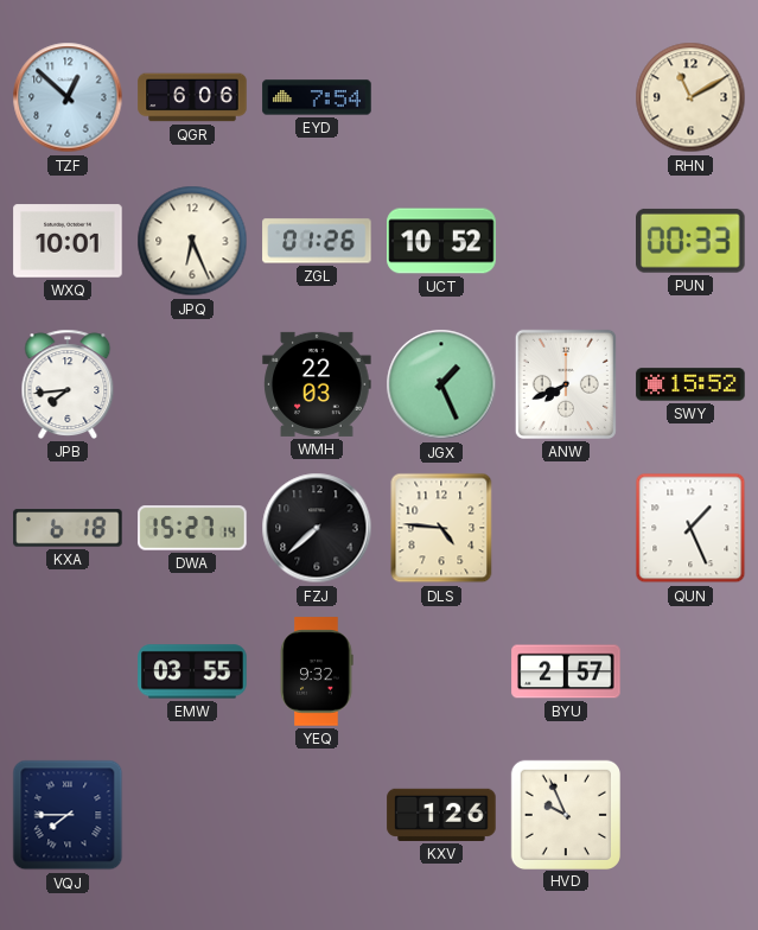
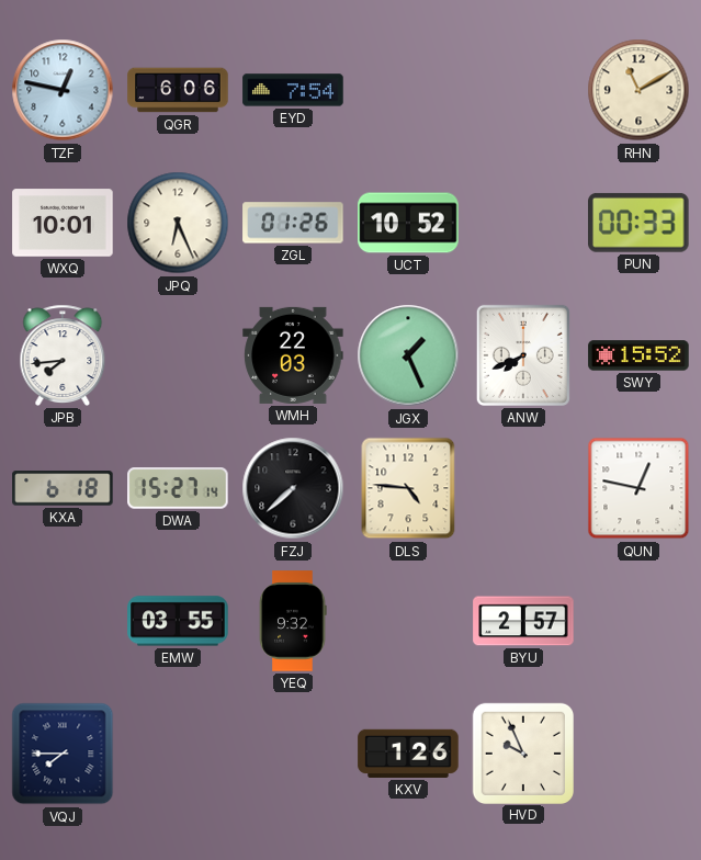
TZF: 12:52 -> 12:47
QUN: 1:26 -> 12:47
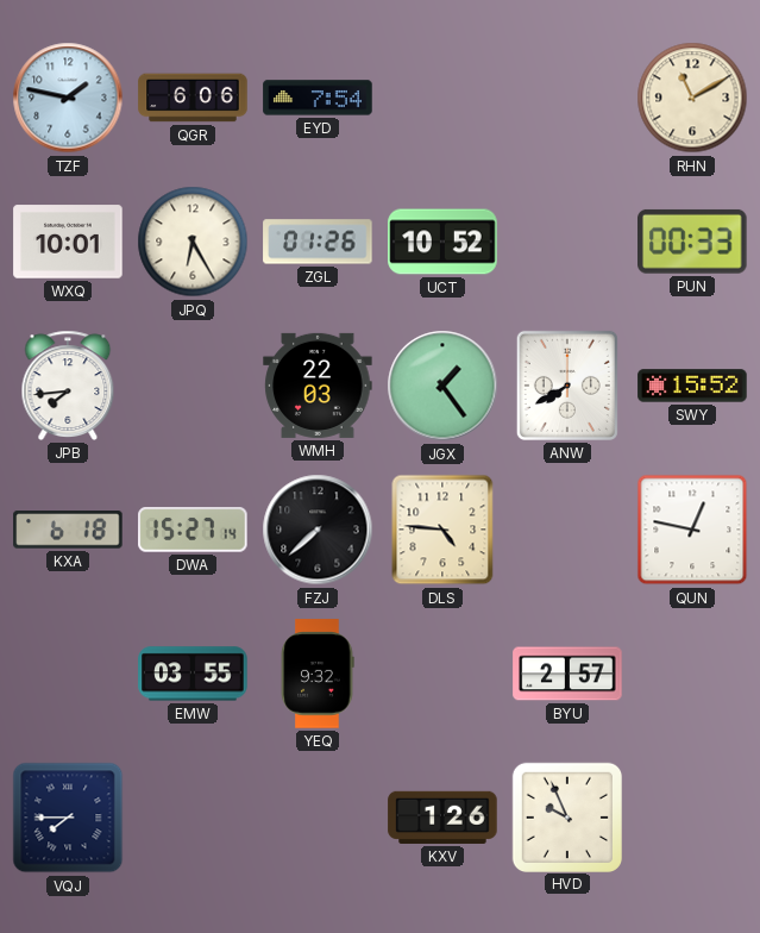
TZF: 12:47 -> 1:47
JPQ: 6:26 -> 6:25
JGX: 1:26 -> 1:24
ANW: 7:41 -> 7:40
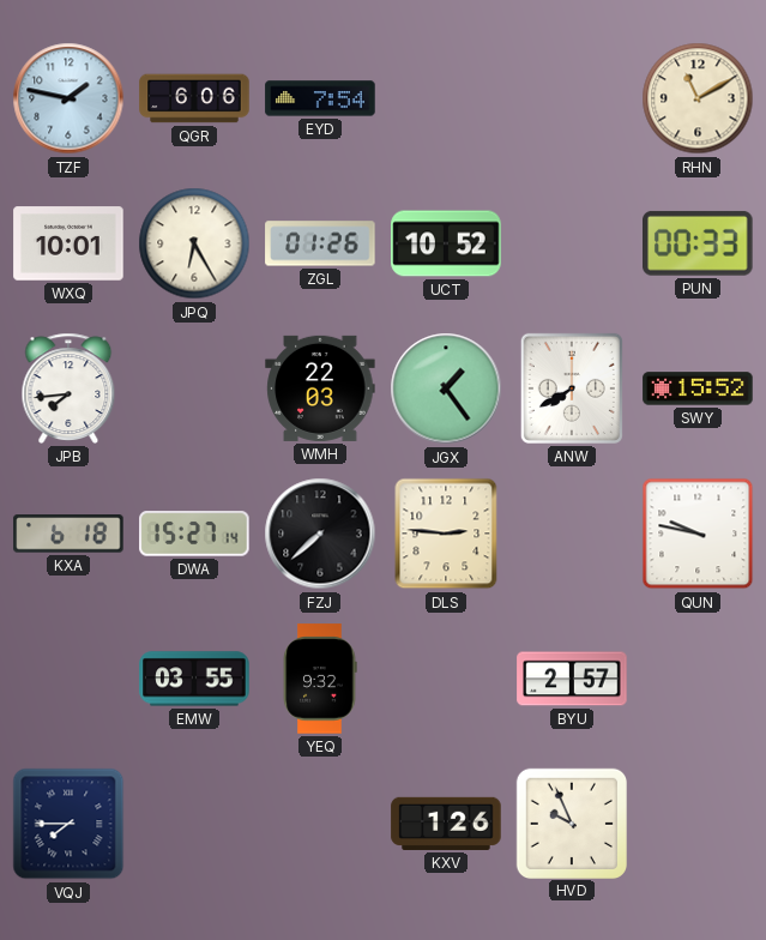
DLS: 4:46 -> 2:46
QUN: 12:47 -> 9:47
